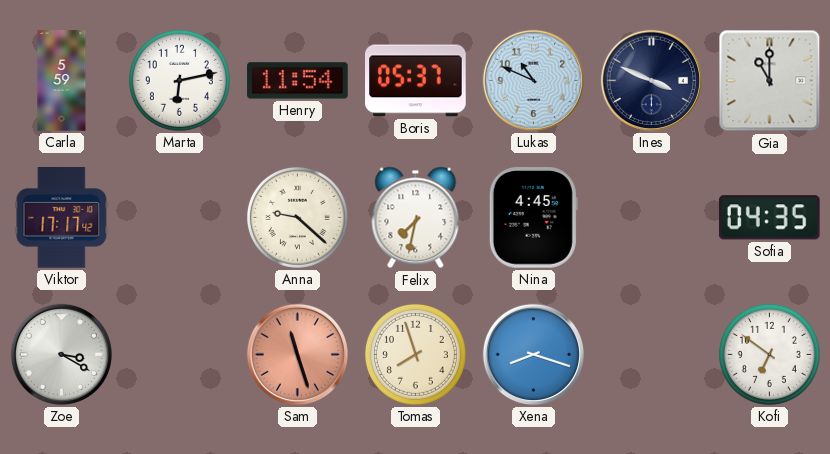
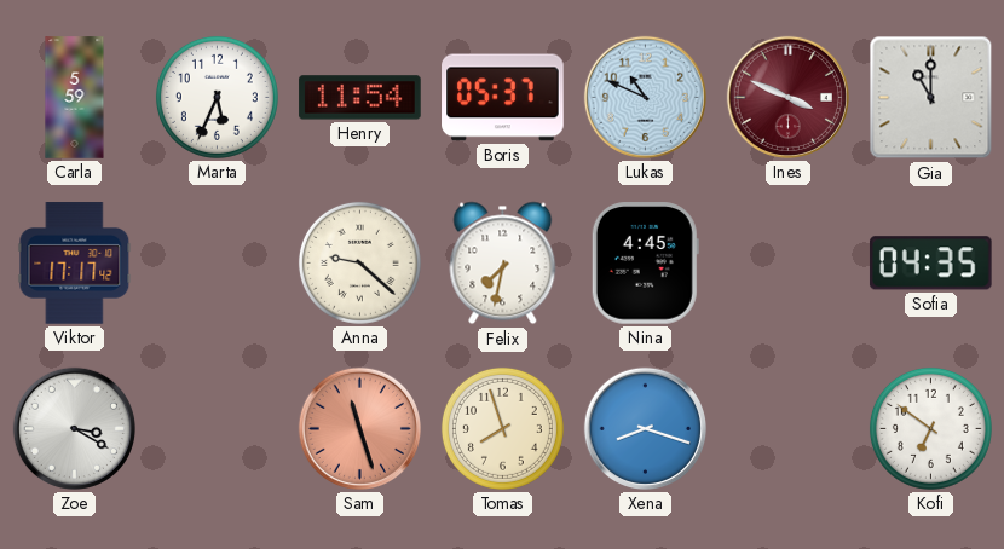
Marta: 6:13 -> 5:34
Ines dial: navy -> burgundy
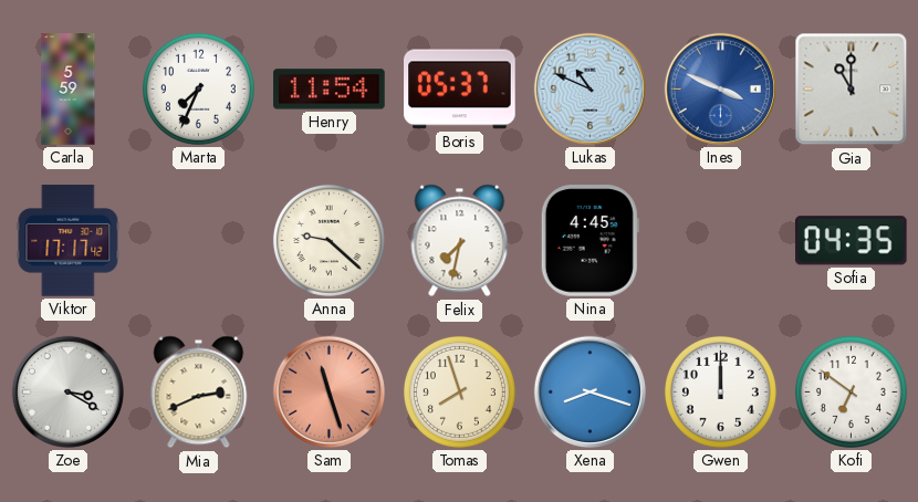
Marta: 5:34 -> 7:34
Ines dial: burgundy -> blue
Mia: none -> 2:41
Gwen: none -> 12:00
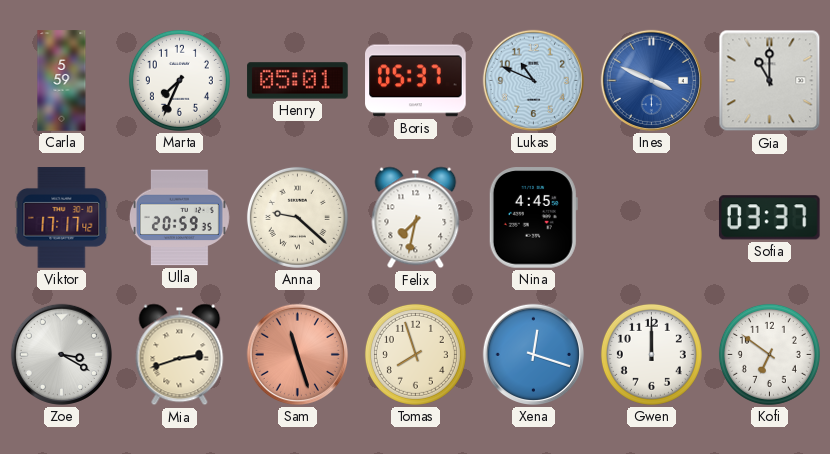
Henry: 11:54 -> 05:01
Ulla: none -> 20:59
Sofia: 04:35 -> 03:37
Mia: 2:41 -> 2:42
Xena: 8:18 -> 12:18
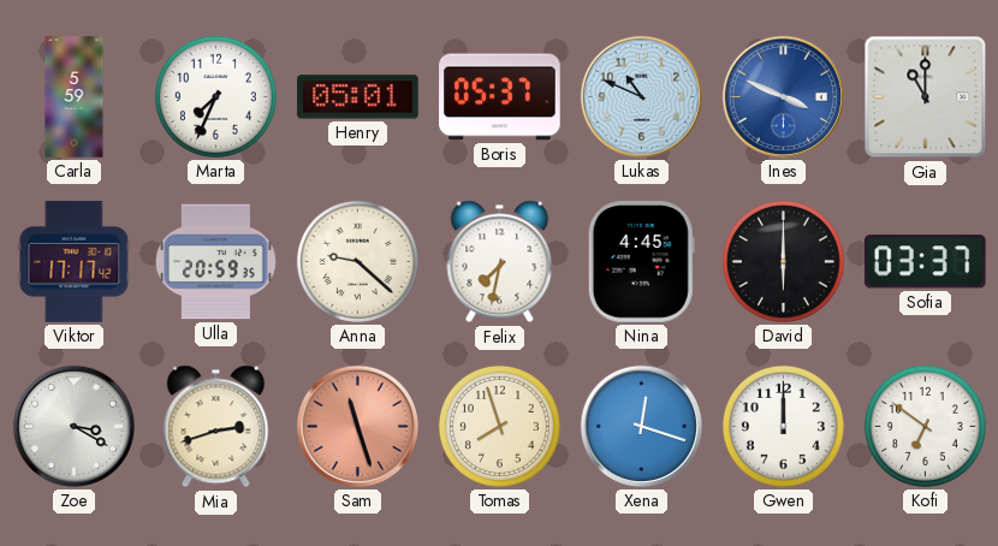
David: none -> 6:00
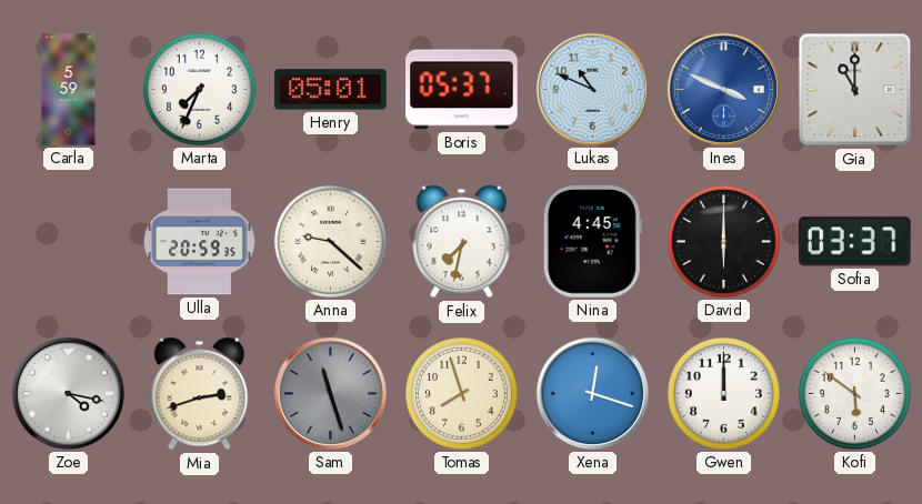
Viktor: 17:17 -> none
Zoe: 3:20 -> 4:17
Sam dial: salmon -> grey
Kofi: 6:51 -> 5:51
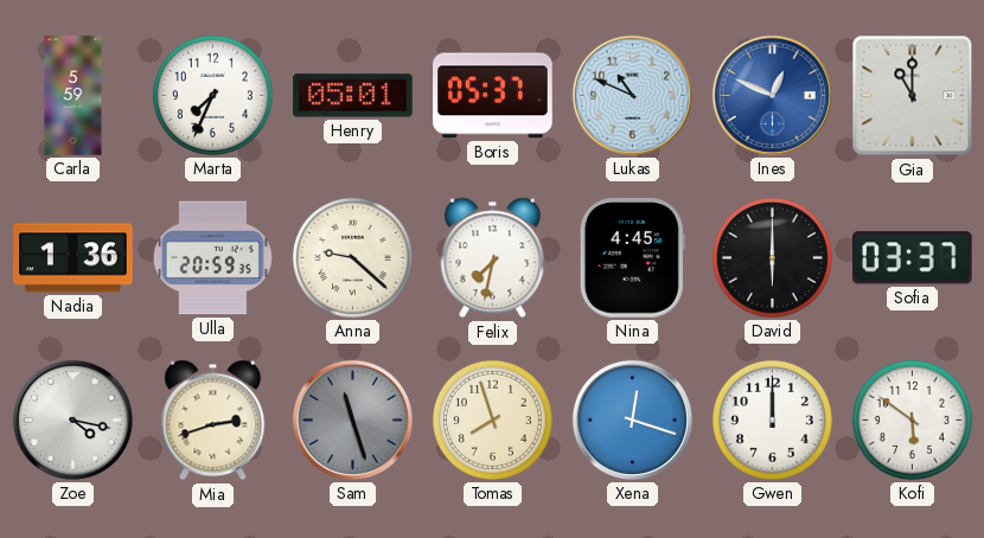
Ines: 3:49 -> 12:49
Nadia: none -> 1:36
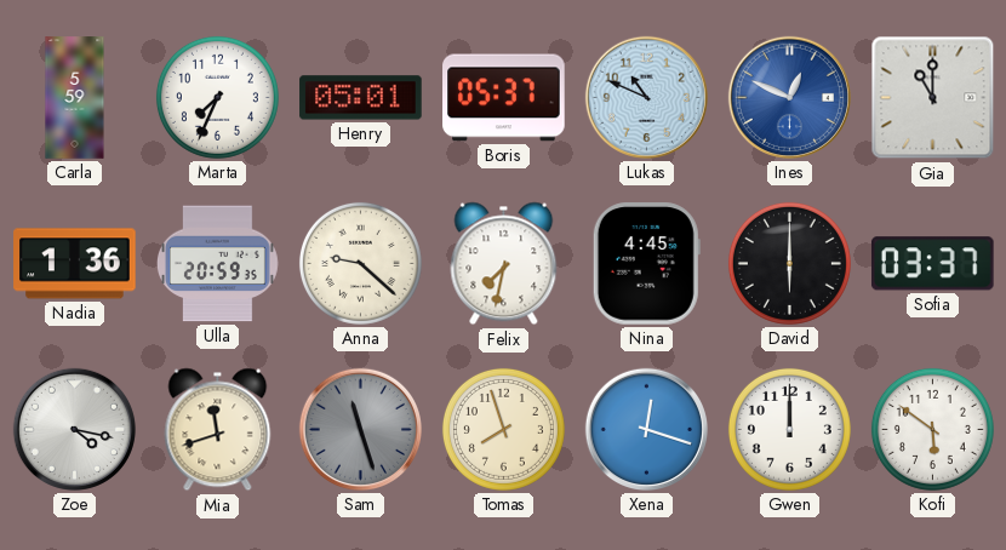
Mia: 2:42 -> 11:42
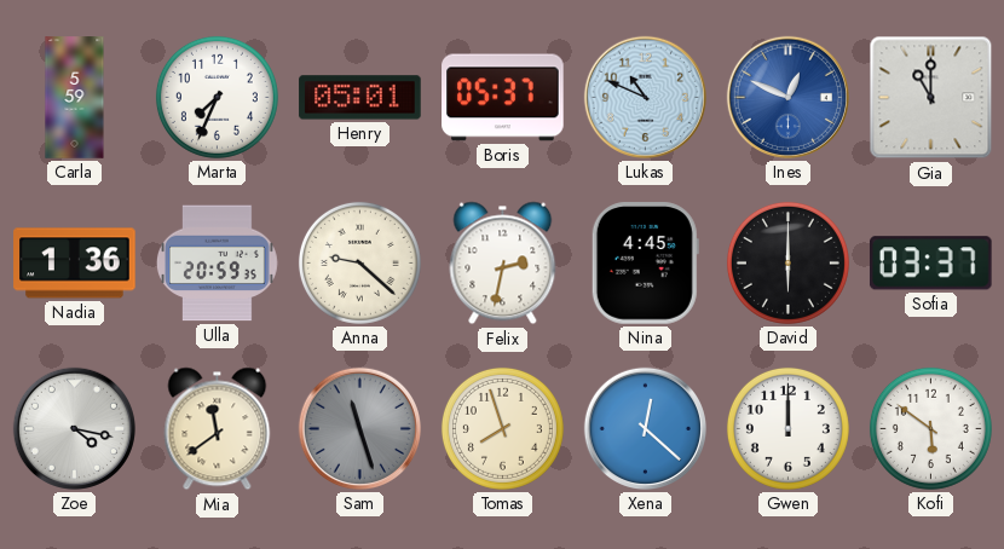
Felix: 7:32 -> 2:32
Mia: 11:42 -> 11:39
Xena: 12:18 -> 12:22
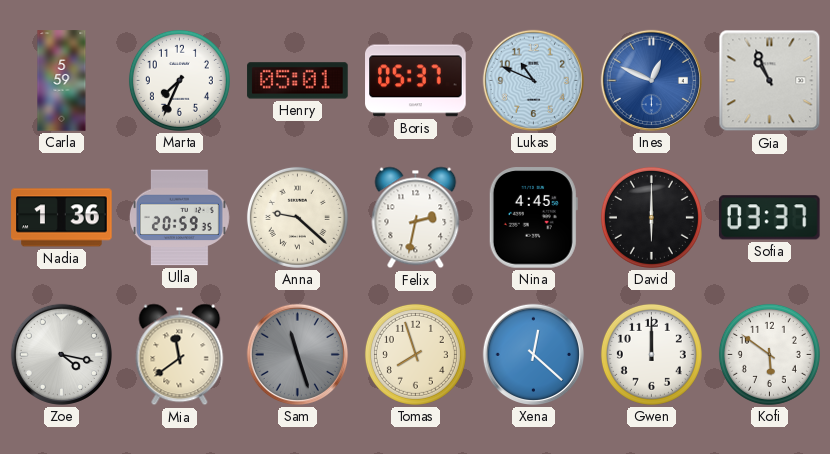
Gia: 11:00 -> 10:56
